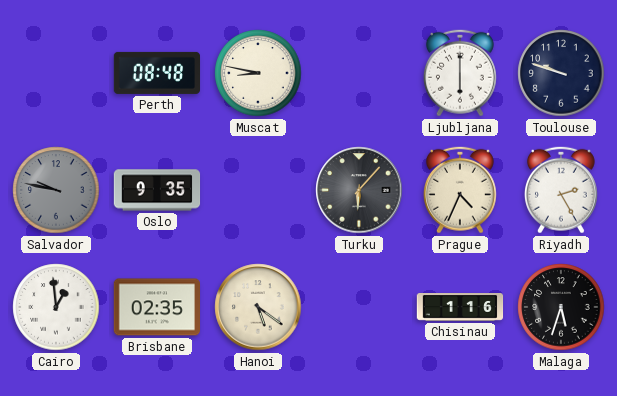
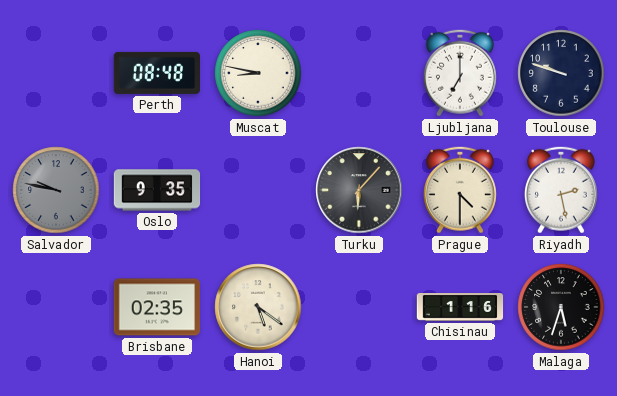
Ljubljana: 6:00 -> 7:00
Prague: 4:34 -> 4:30
Riyadh: 2:25 -> 2:28
Cairo: 12:59 -> none
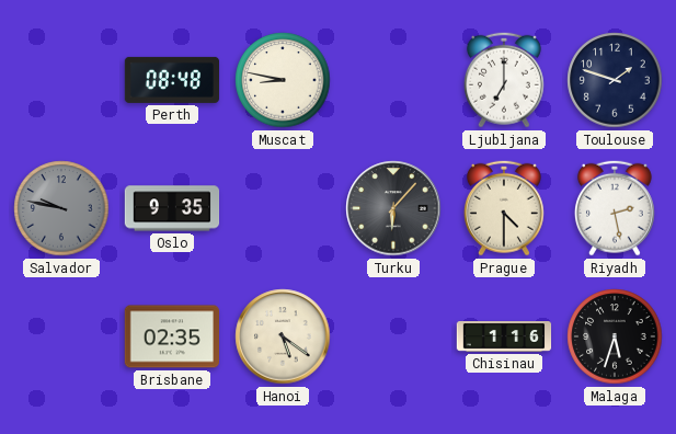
Toulouse: 9:48 -> 1:48
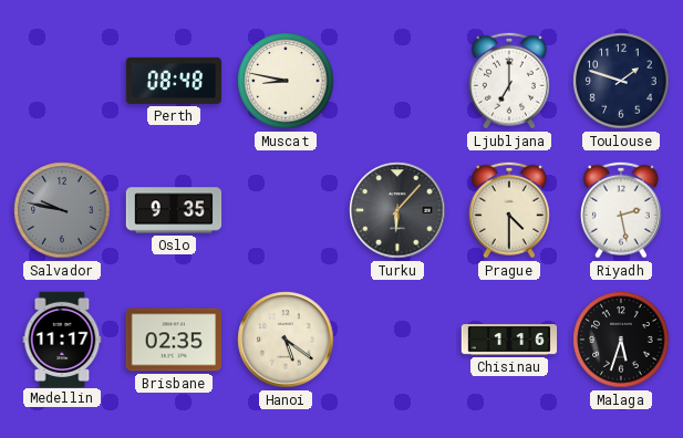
Medellin: none -> 11:17
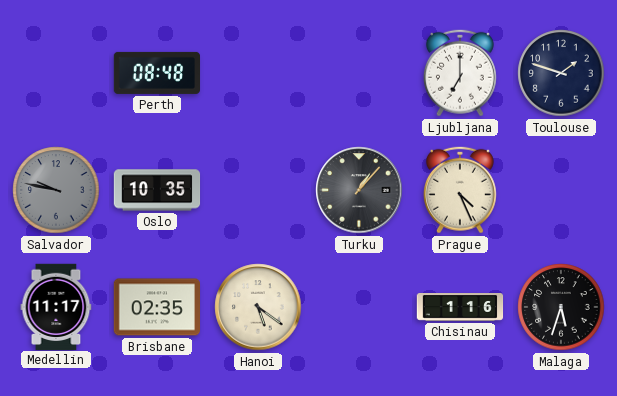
Muscat: 8:47 -> none
Oslo: 9:35 -> 10:35
Turku: 6:07 -> 1:07
Prague: 4:30 -> 4:26
Riyadh: 2:28 -> none
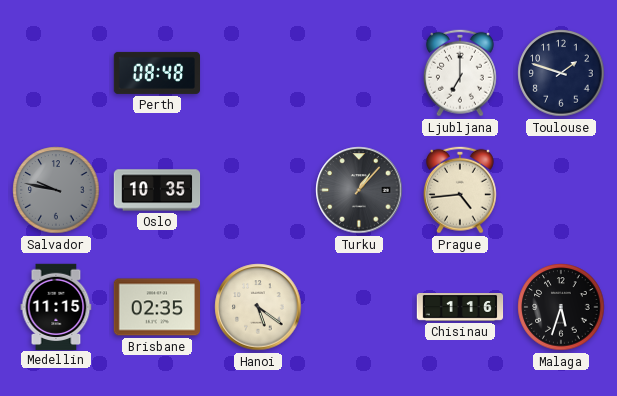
Prague: 4:26 -> 4:44
Medellin: 11:17 -> 11:15
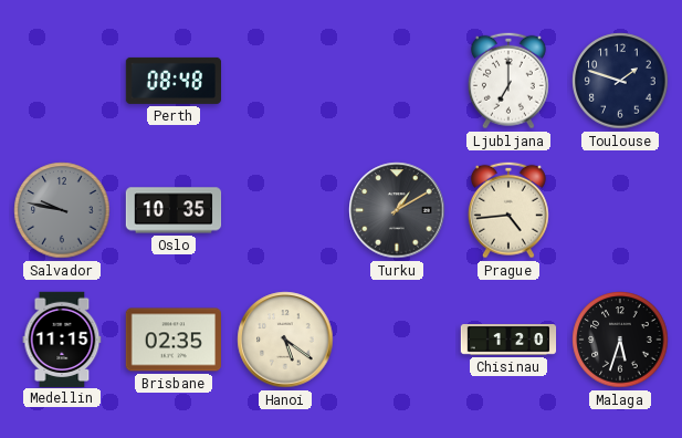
Turku: 1:07 -> 1:10
Chisinau: 1:16 -> 1:20
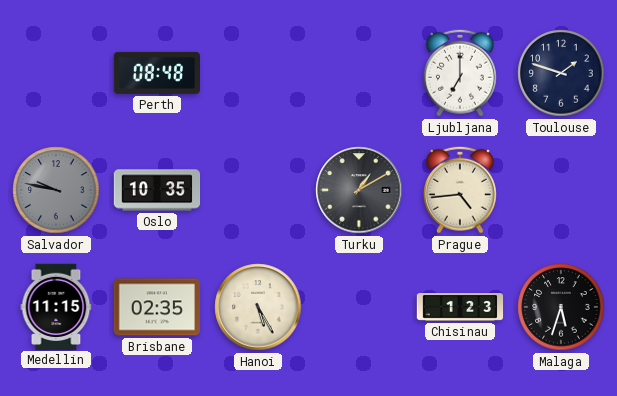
Hanoi: 5:21 -> 5:25
Chisinau: 1:20 -> 1:23
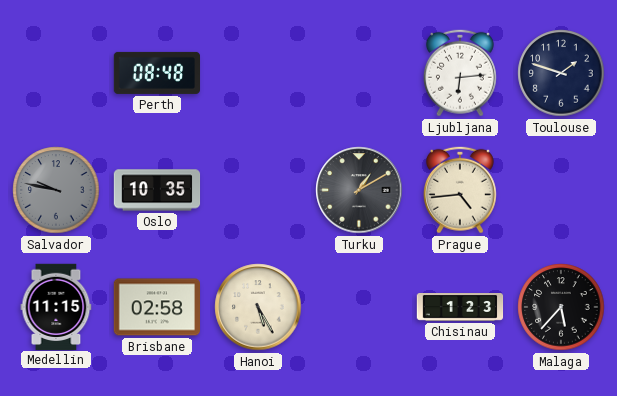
Ljubljana: 7:00 -> 6:14
Brisbane: 02:35 -> 02:58
Malaga: 5:33 -> 5:37
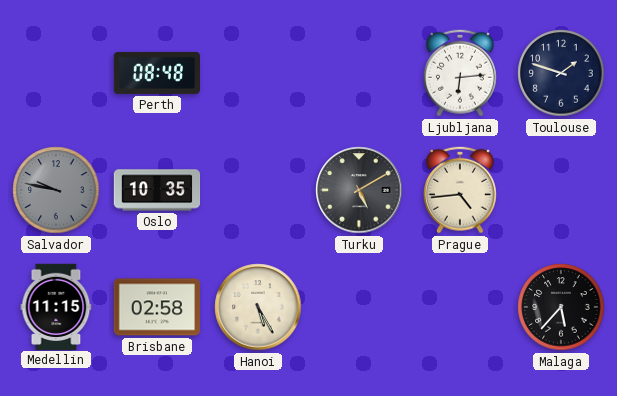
Turku: 1:10 -> 5:10
Chisinau: 1:23 -> none
